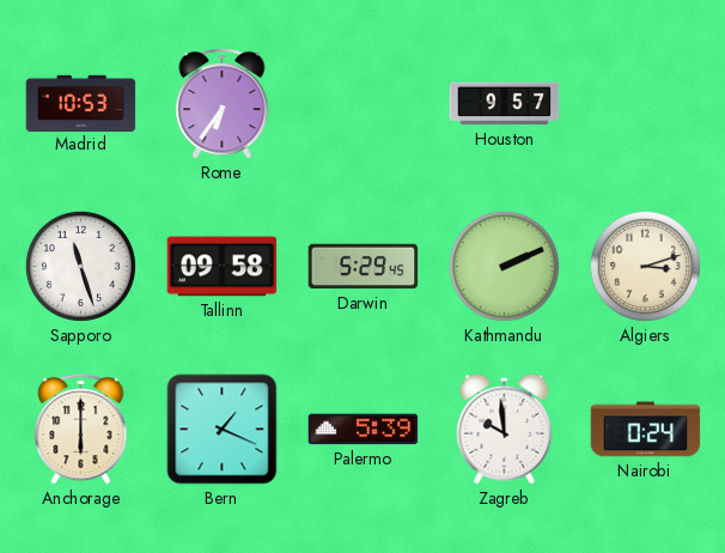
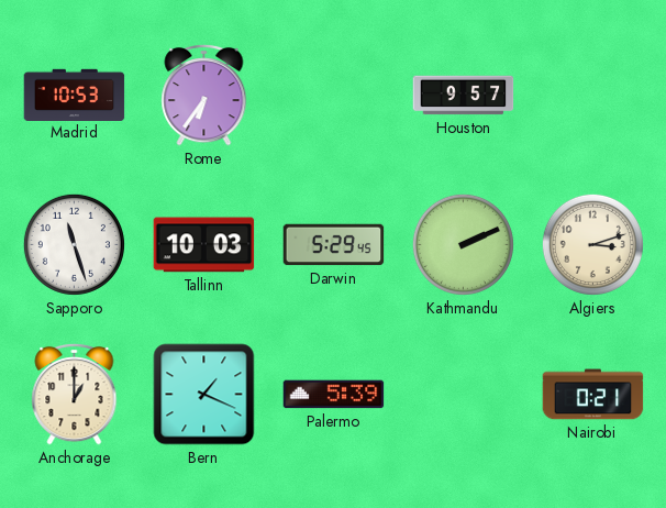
Tallinn: 09:58 -> 10:03
Anchorage: 6:00 -> 1:00
Zagreb: 9:59 -> none
Nairobi: 0:24 -> 0:21
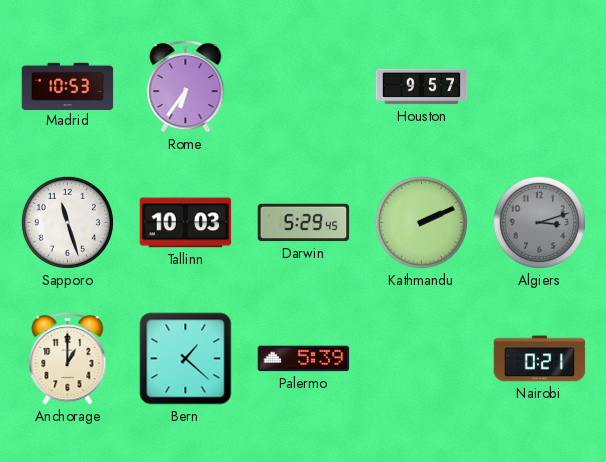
Algiers dial: cream -> grey
Bern: 1:19 -> 1:22
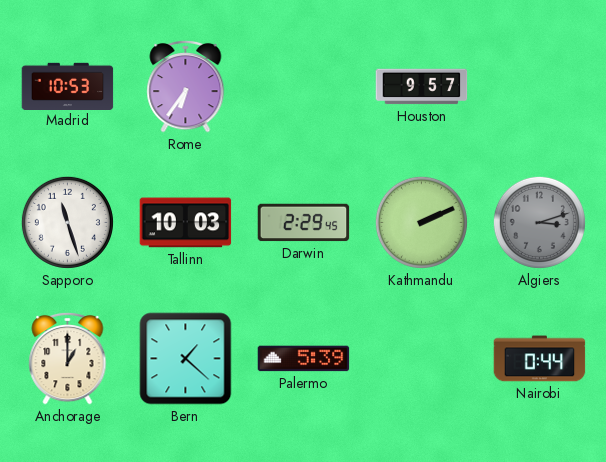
Darwin: 5:29 -> 2:29
Nairobi: 0:21 -> 0:44
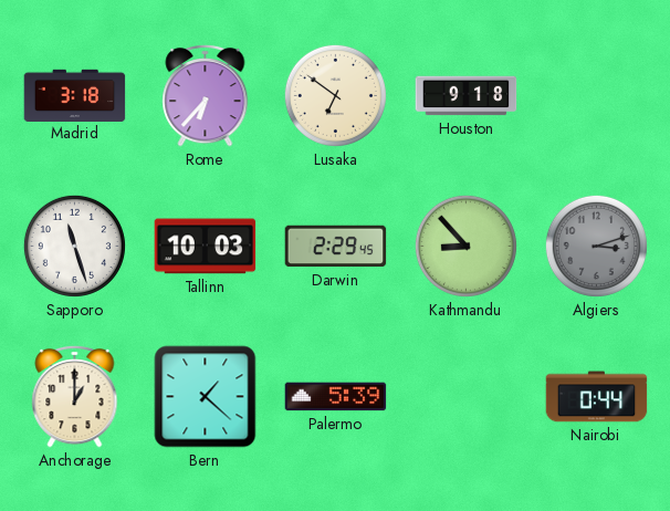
Madrid: 10:53 -> 3:18
Rome: 6:36 -> 6:37
Lusaka: none -> 6:51
Houston: 9:57 -> 9:18
Kathmandu: 2:11 -> 8:53
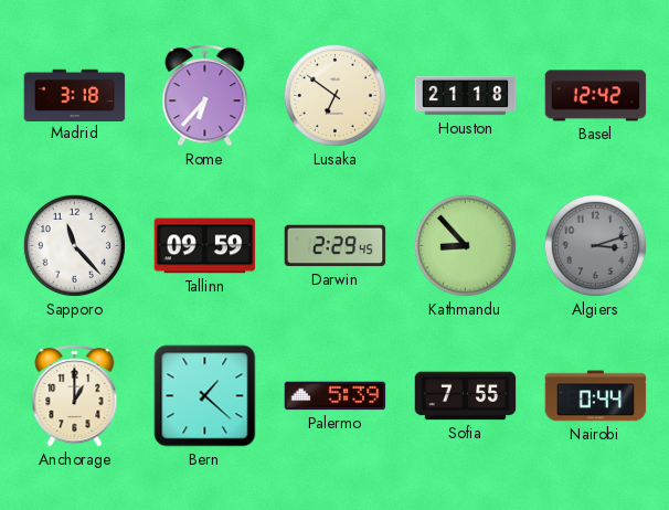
Houston: 9:18 -> 21:18
Basel: none -> 12:42
Sapporo: 11:27 -> 11:23
Tallinn: 10:03 -> 09:59
Sofia: none -> 7:55
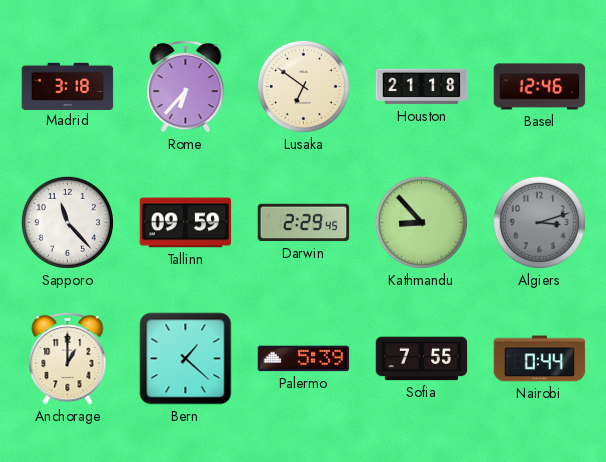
Basel: 12:42 -> 12:46
